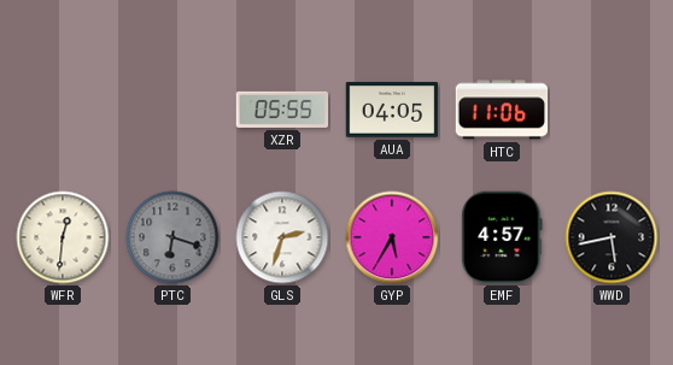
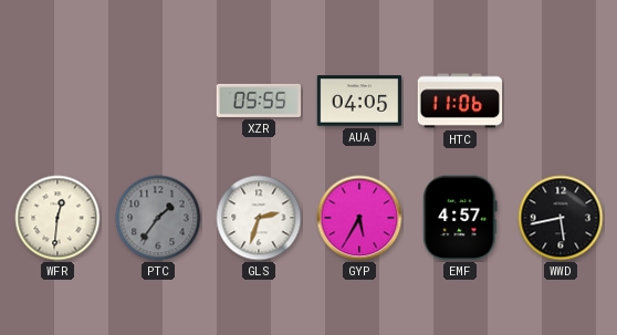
PTC: 6:18 -> 1:36
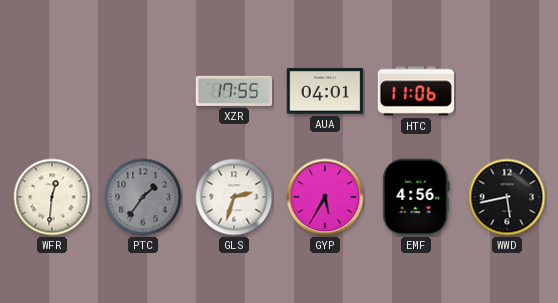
XZR: 05:55 -> 17:55
AUA: 04:05 -> 04:01
EMF: 4:57 -> 4:56
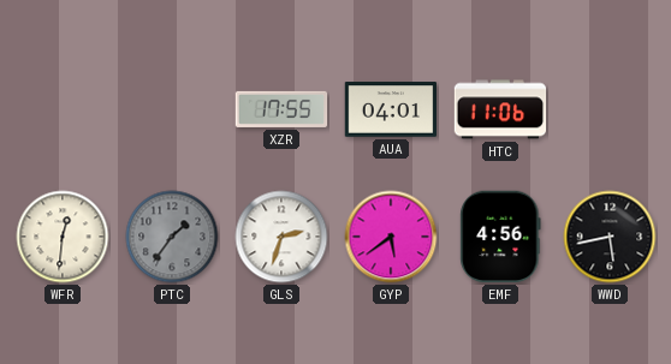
GYP: 5:35 -> 5:39
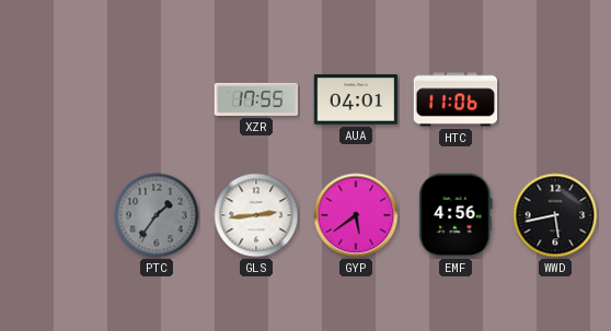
WFR: 12:31 -> none
GLS: 2:33 -> 2:44
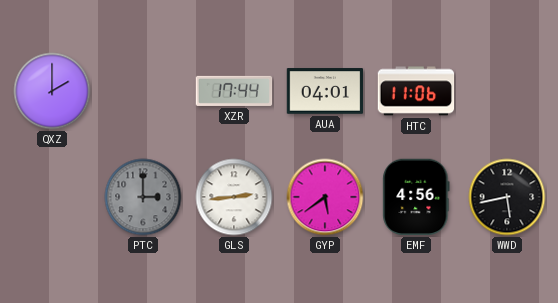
QXZ: none -> 2:00
XZR: 17:55 -> 17:44
PTC: 1:36 -> 3:00
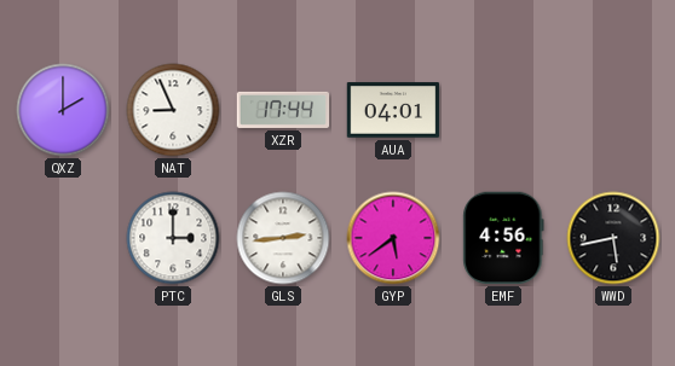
NAT: none -> 8:56
HTC: 11:06 -> none
PTC dial: grey -> white
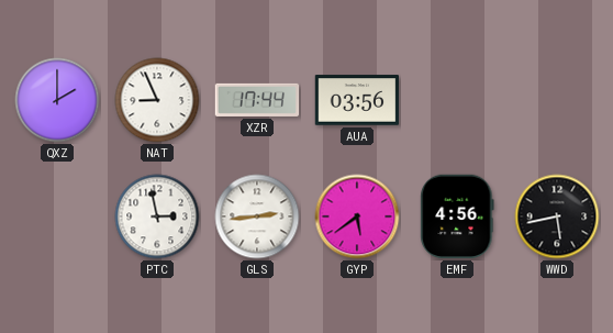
AUA: 04:01 -> 03:56
PTC: 3:00 -> 2:58
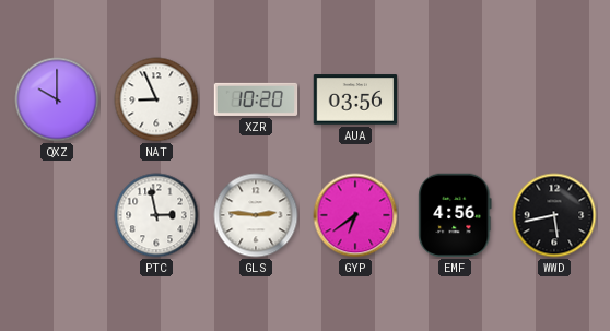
QXZ: 2:00 -> 10:00
XZR: 17:44 -> 10:20
GLS: 2:44 -> 2:46
GYP: 5:39 -> 6:39
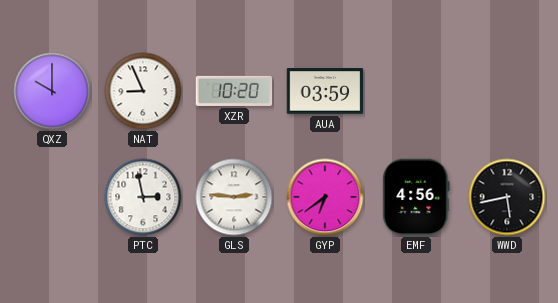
AUA: 03:56 -> 03:59
